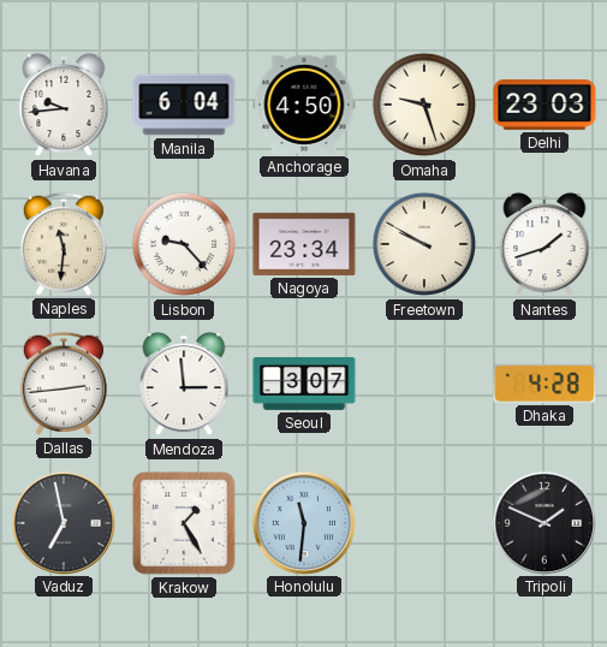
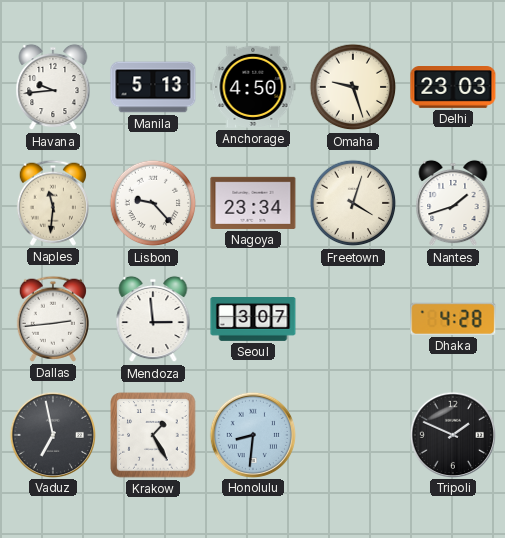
Manila: 6:04 -> 5:13
Freetown: 9:50 -> 4:03
Honolulu: 11:31 -> 8:31
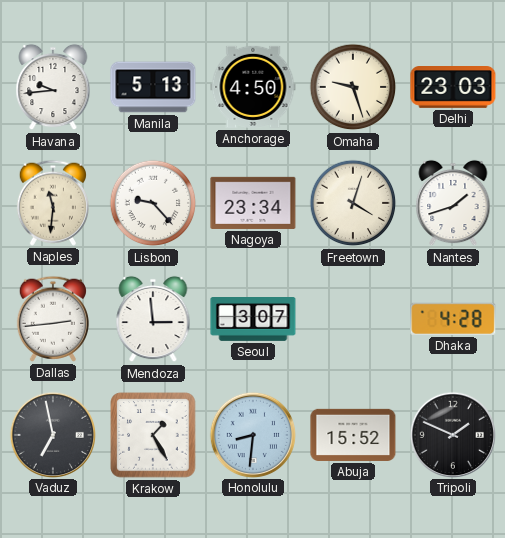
Abuja: none -> 15:52
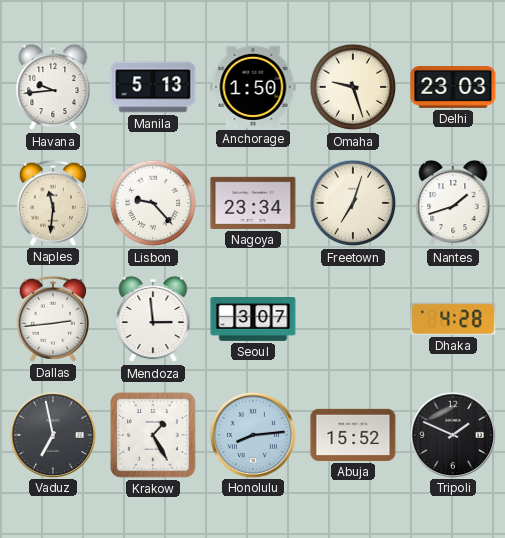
Anchorage: 4:50 -> 1:50
Freetown: 4:03 -> 7:03
Honolulu: 8:31 -> 8:14
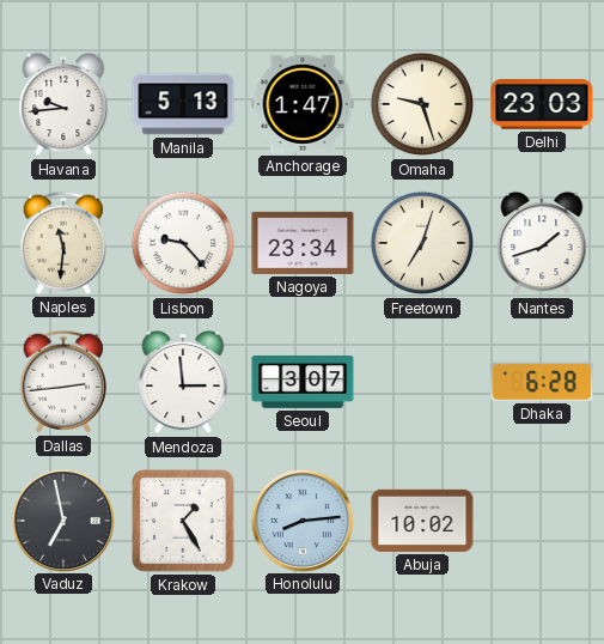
Anchorage: 1:50 -> 1:47
Dhaka: 4:28 -> 6:28
Abuja: 15:52 -> 10:02
Tripoli: 1:49 -> none
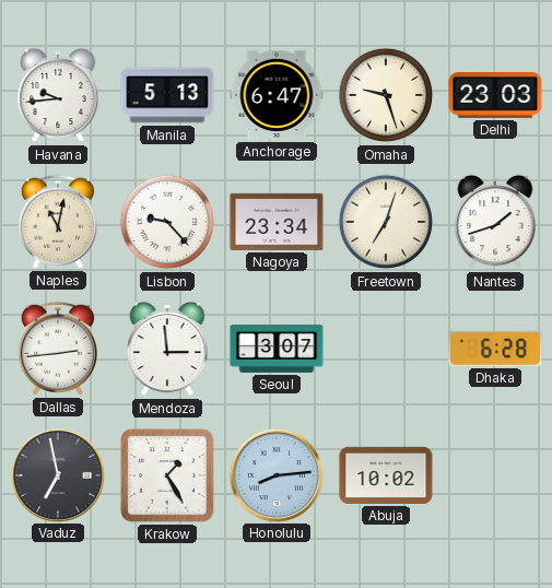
Anchorage: 1:47 -> 6:47
Naples: 11:31 -> 11:02
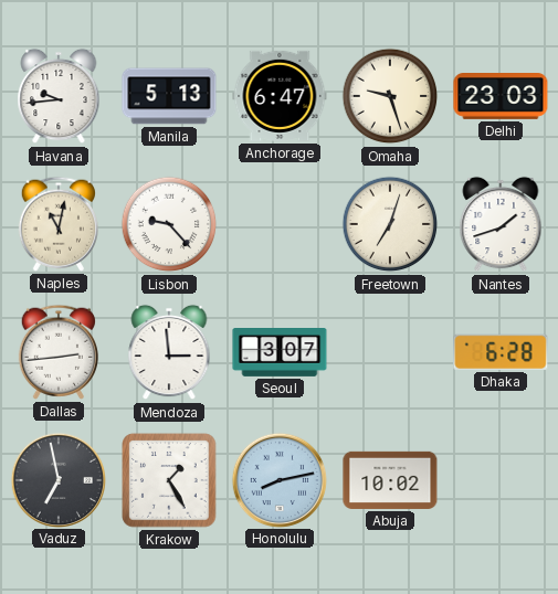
Nagoya: 23:34 -> none
Honolulu: 8:14 -> 8:13
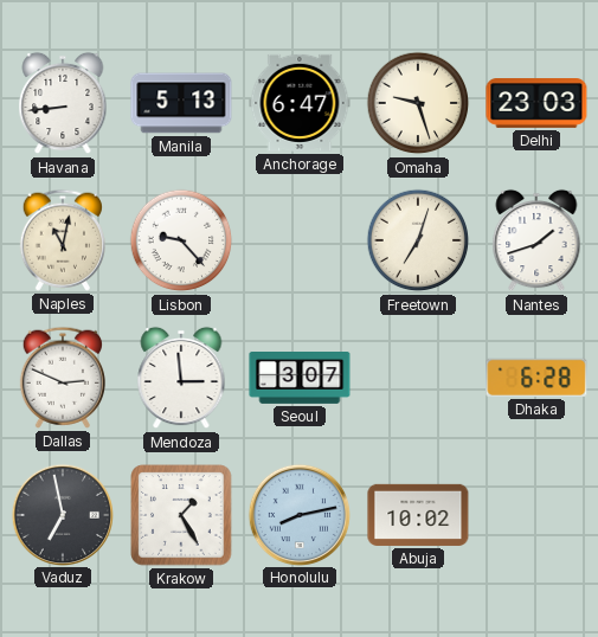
Havana: 9:44 -> 8:44
Dallas: 2:44 -> 2:49
